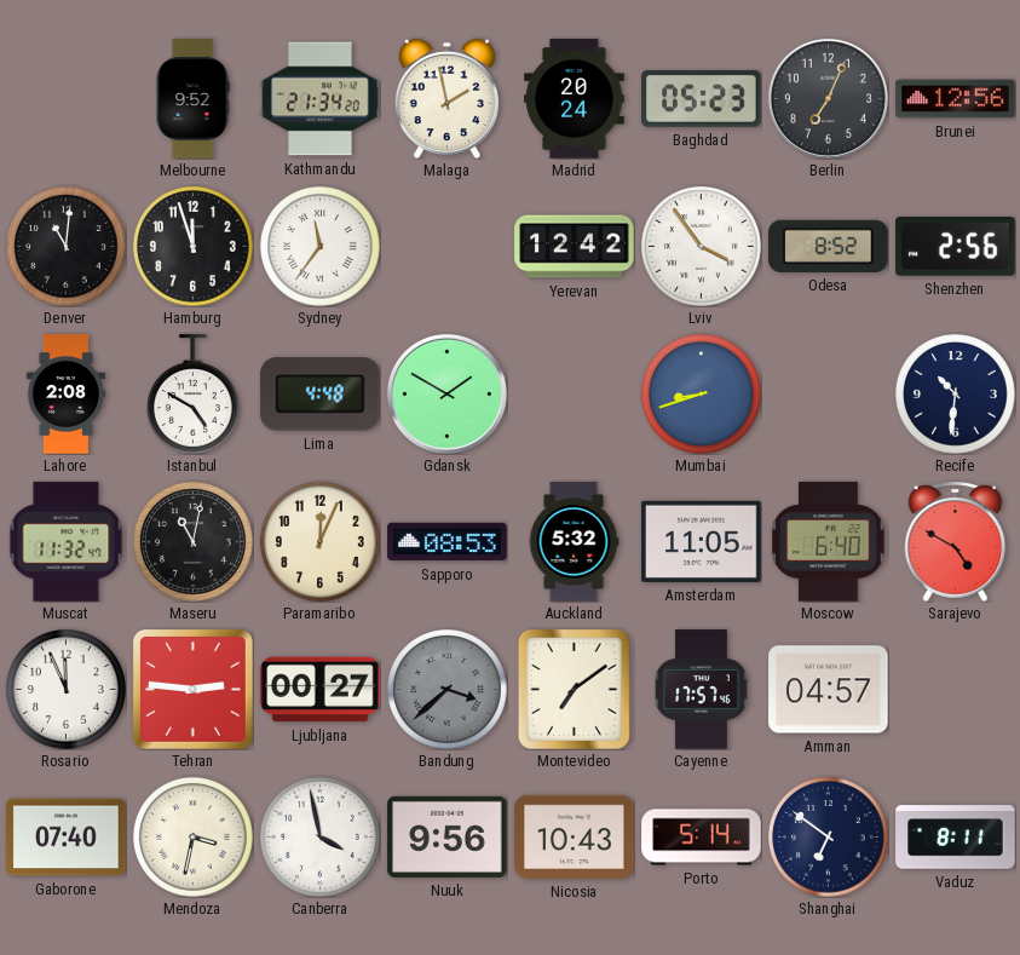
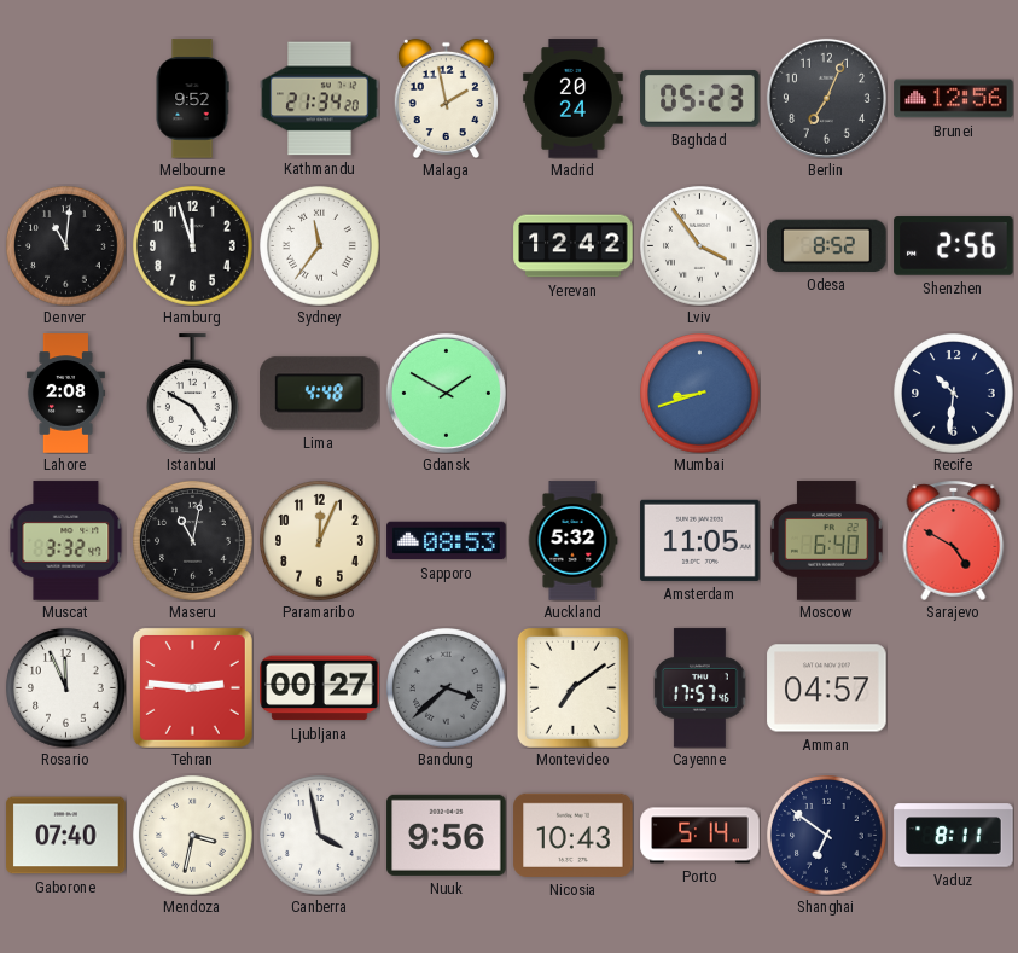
Muscat: 11:32 -> 3:32
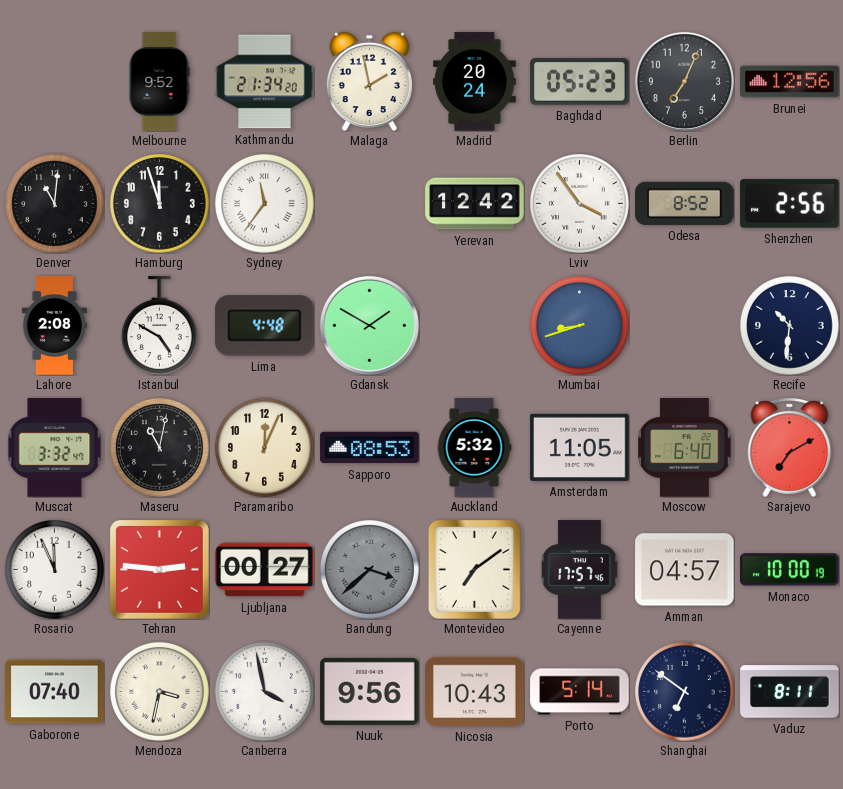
Sarajevo: 4:50 -> 7:10
Monaco: none -> 10:00
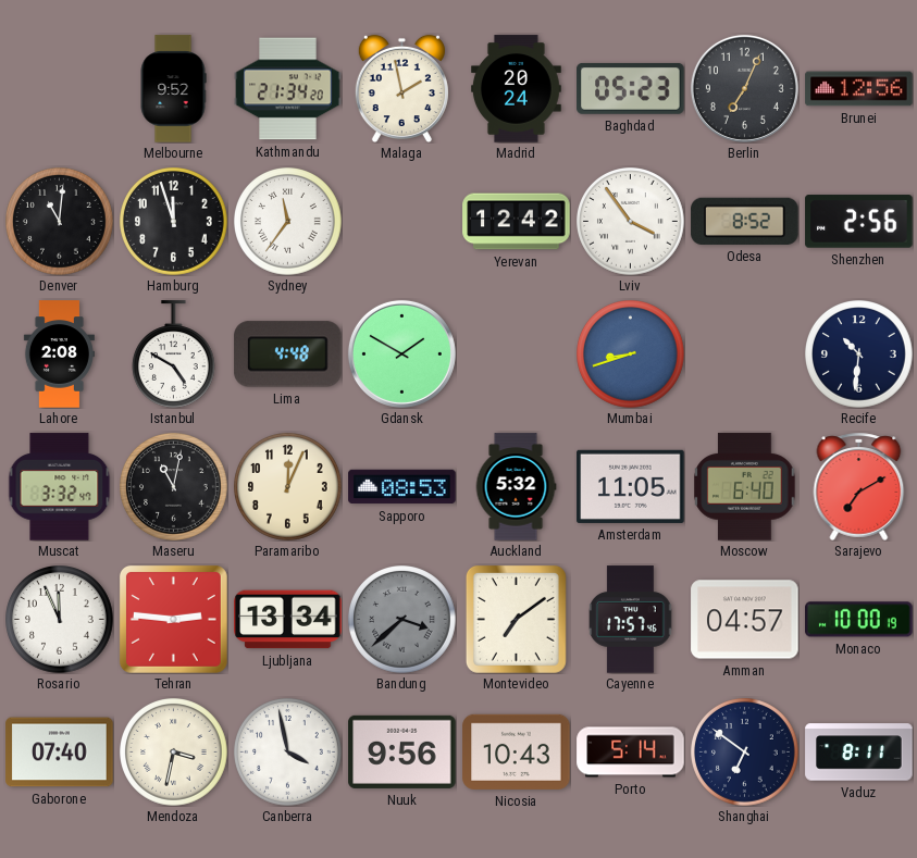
Ljubljana: 00:27 -> 13:34
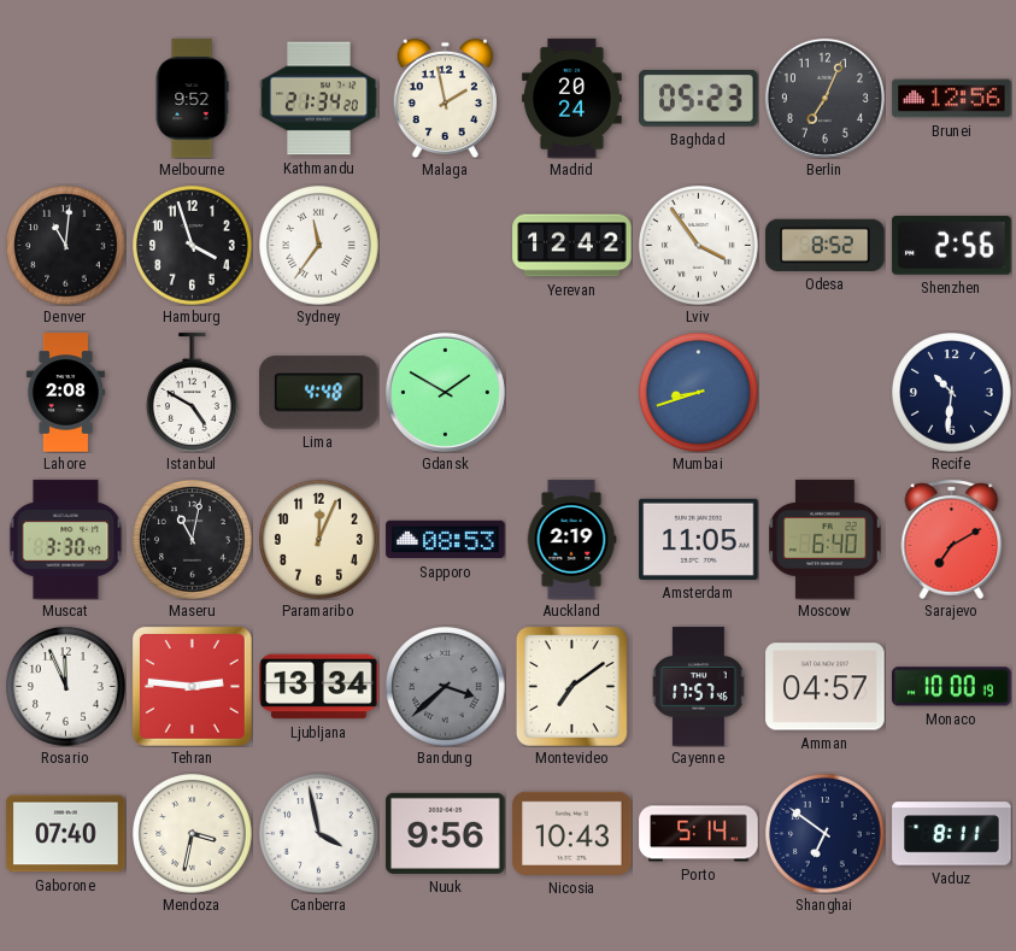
Hamburg: 11:57 -> 3:57
Muscat: 3:32 -> 3:30
Auckland: 5:32 -> 2:19
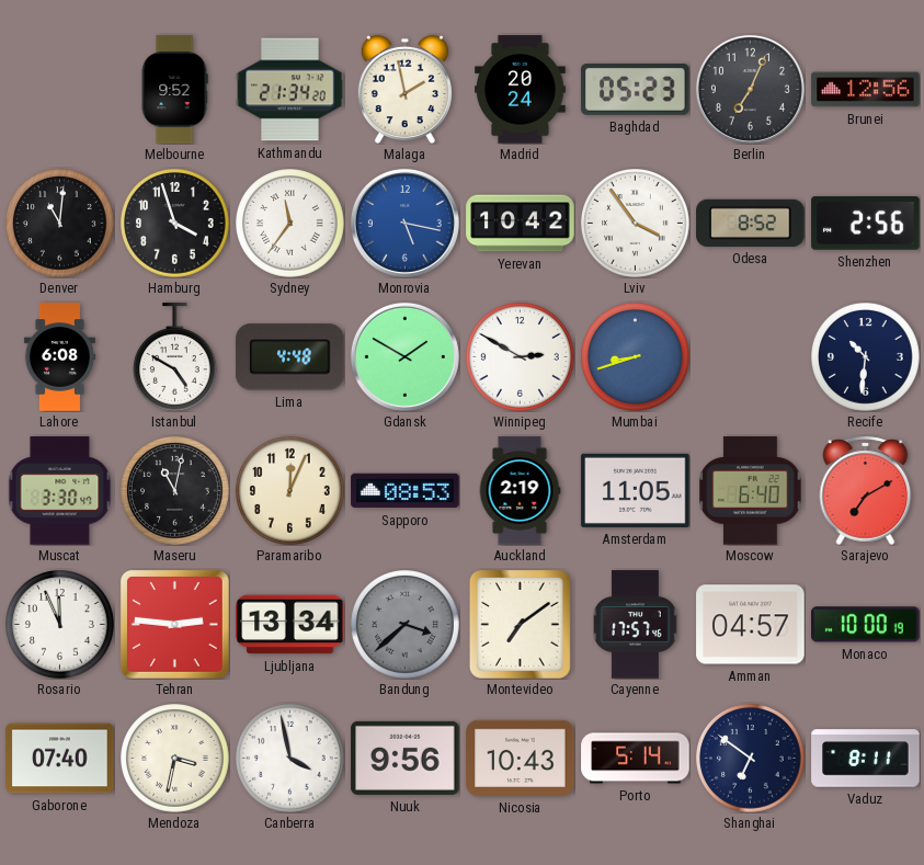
Monrovia: none -> 5:17
Yerevan: 12:42 -> 10:42
Lahore: 2:08 -> 6:08
Winnipeg: none -> 2:50
